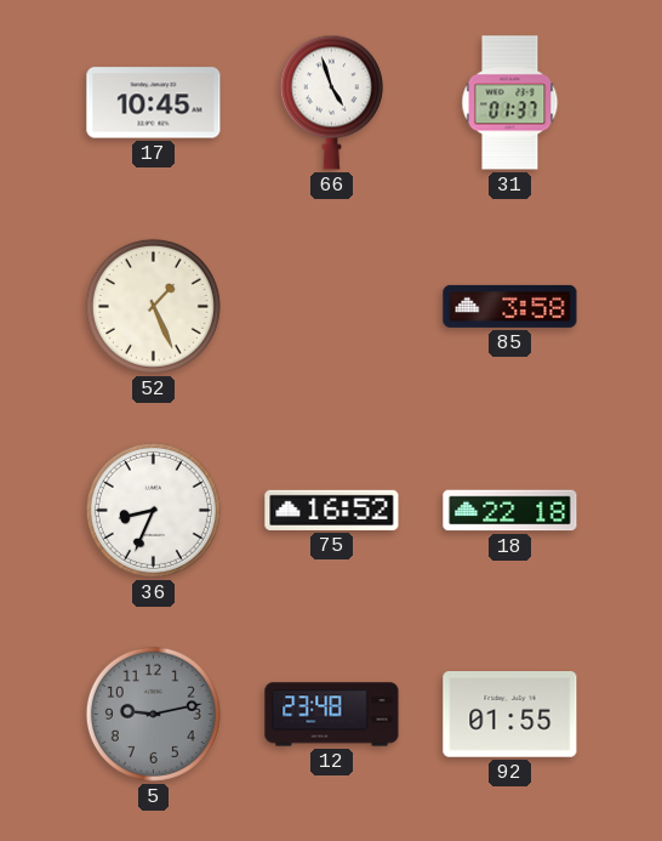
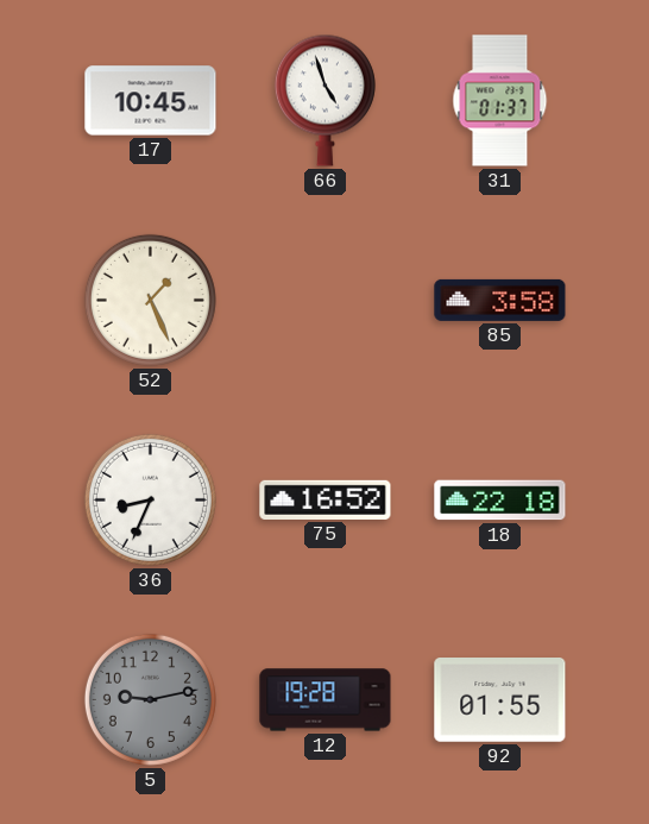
12: 23:48 -> 19:28
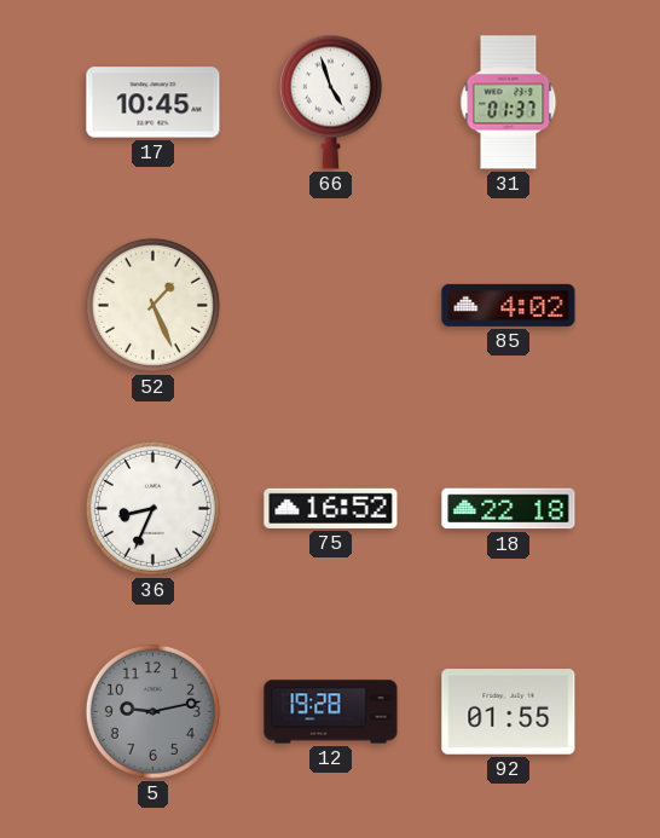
85: 3:58 -> 4:02
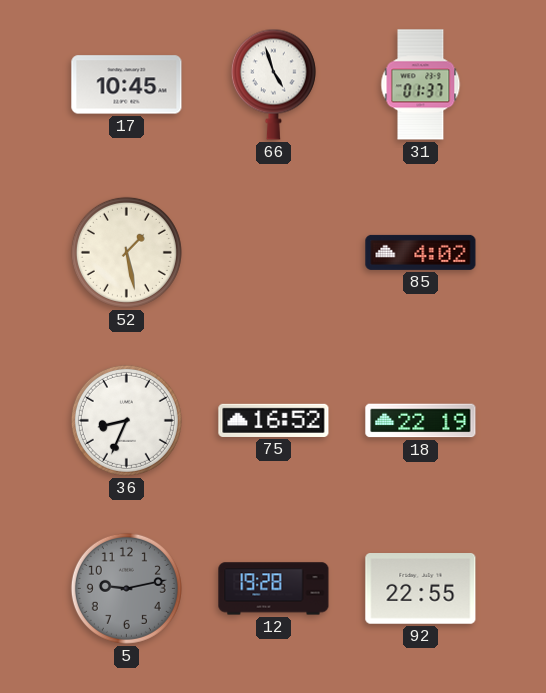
52: 1:26 -> 1:28
18: 22:18 -> 22:19
92: 01:55 -> 22:55
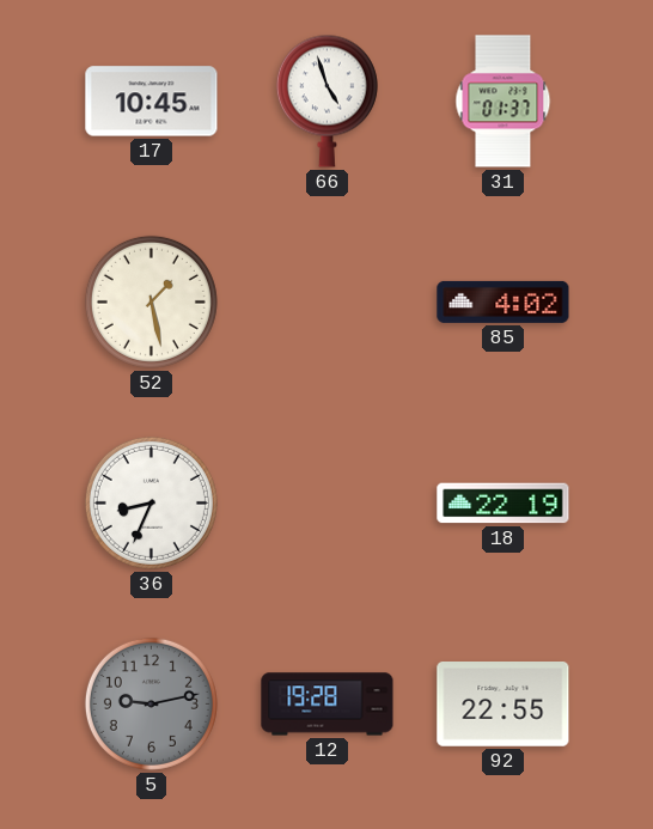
75: 16:52 -> none
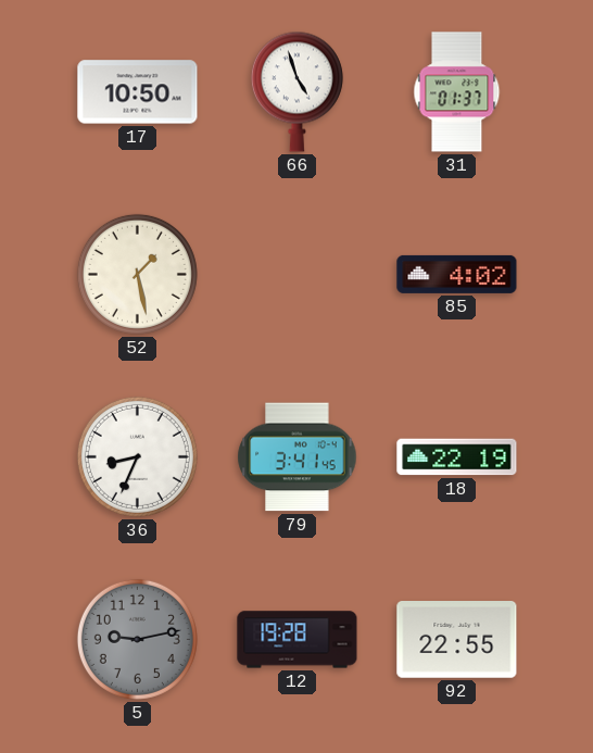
17: 10:45 -> 10:50
79: none -> 3:41
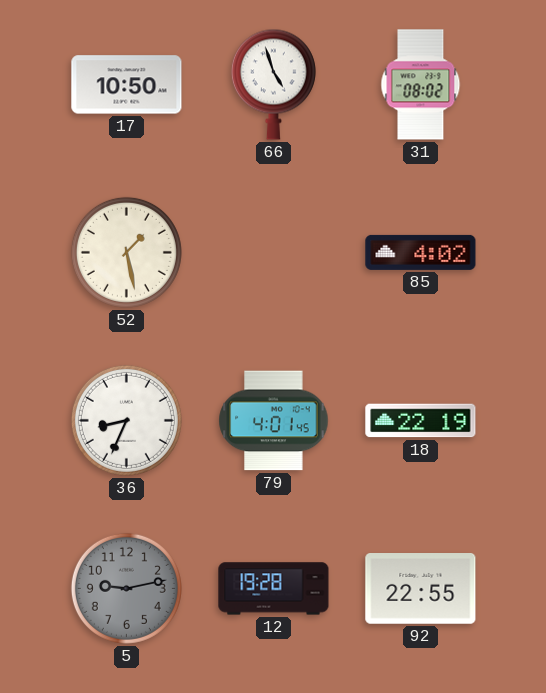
31: 01:37 -> 08:02
79: 3:41 -> 4:01
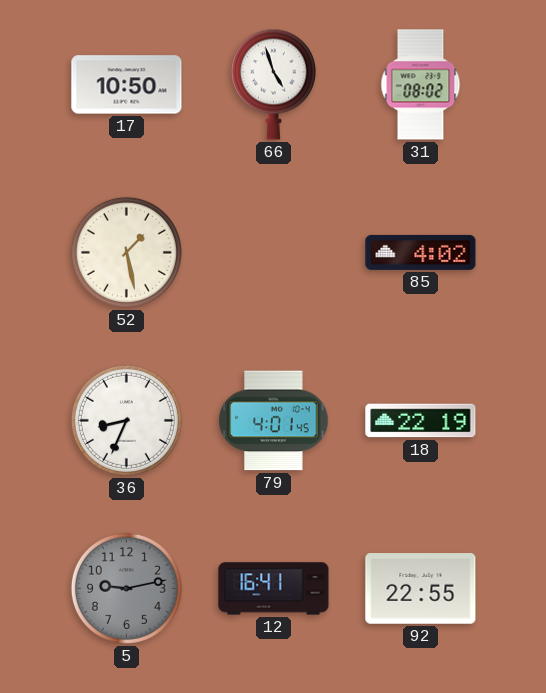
12: 19:28 -> 16:41
